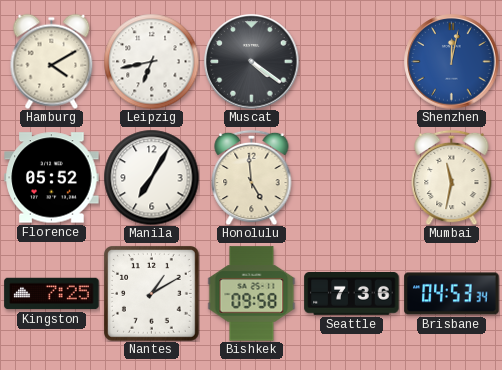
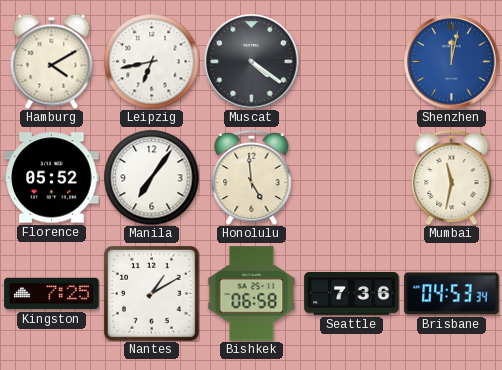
Manila: 7:05 -> 7:06
Bishkek: 09:58 -> 06:58
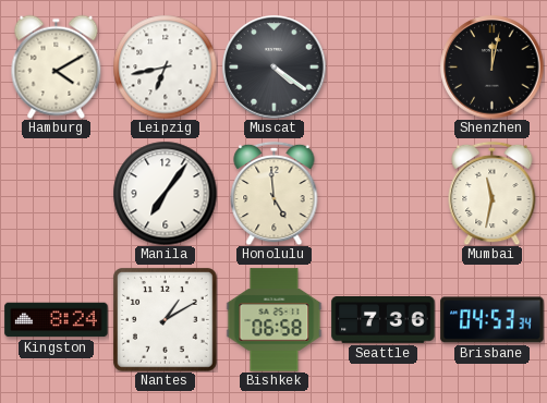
Shenzhen dial: blue -> black
Florence: 05:52 -> none
Kingston: 7:25 -> 8:24
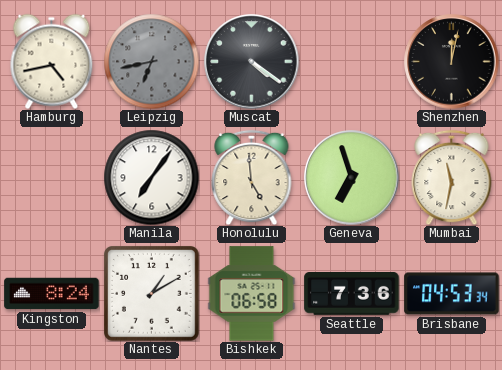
Hamburg: 4:10 -> 4:43
Leipzig dial: white -> grey
Geneva: none -> 6:57
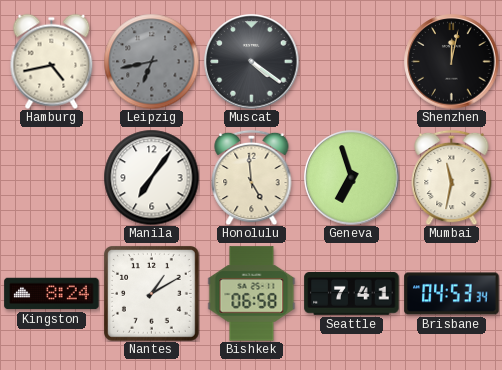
Seattle: 7:36 -> 7:41
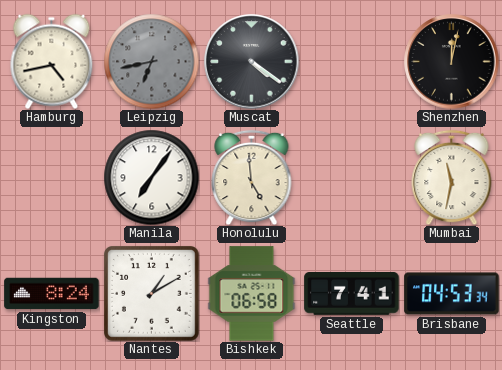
Geneva: 6:57 -> none
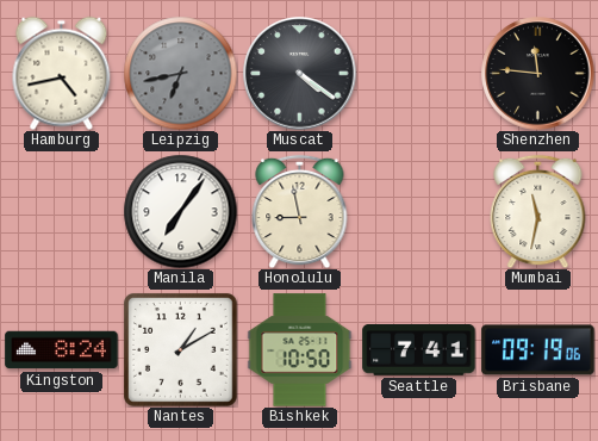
Shenzhen: 12:02 -> 11:46
Honolulu: 4:59 -> 8:58
Bishkek: 06:58 -> 10:50
Brisbane: 04:53 -> 09:19
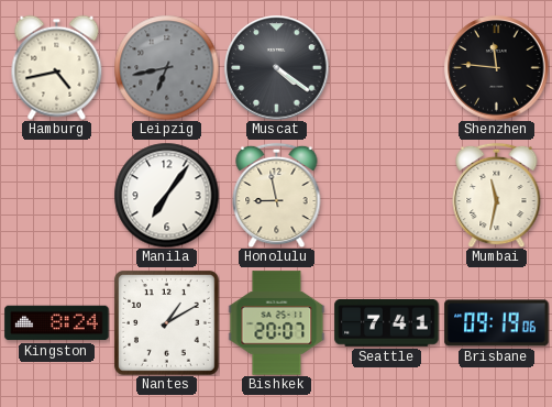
Bishkek: 10:50 -> 20:07
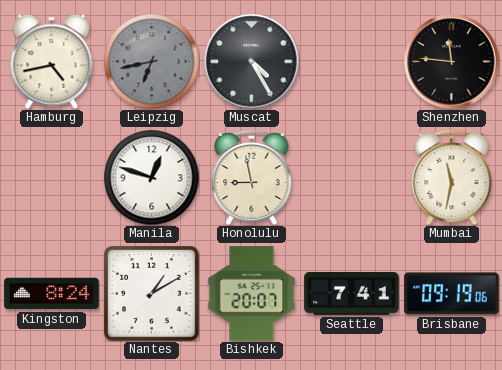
Muscat: 4:21 -> 4:25
Manila: 7:06 -> 12:48
